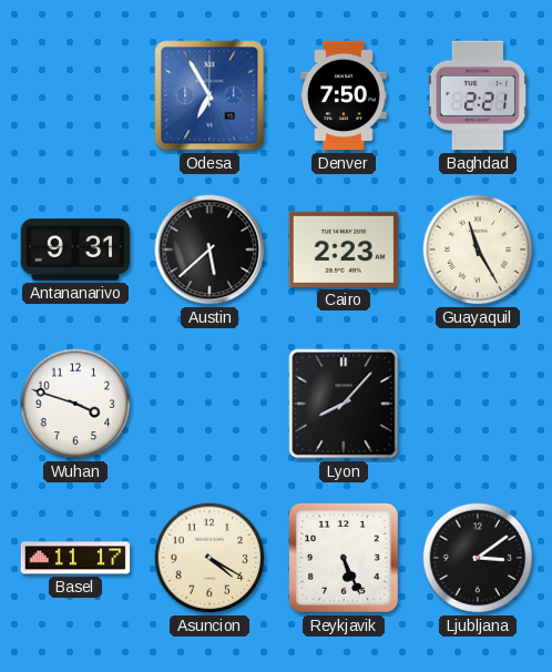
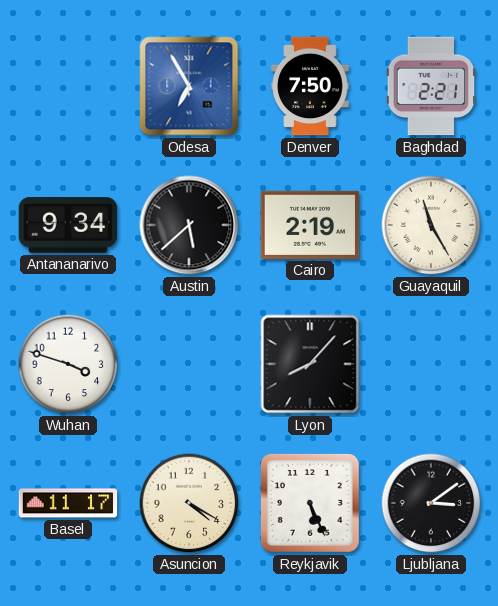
Antananarivo: 9:31 -> 9:34
Cairo: 2:23 -> 2:19
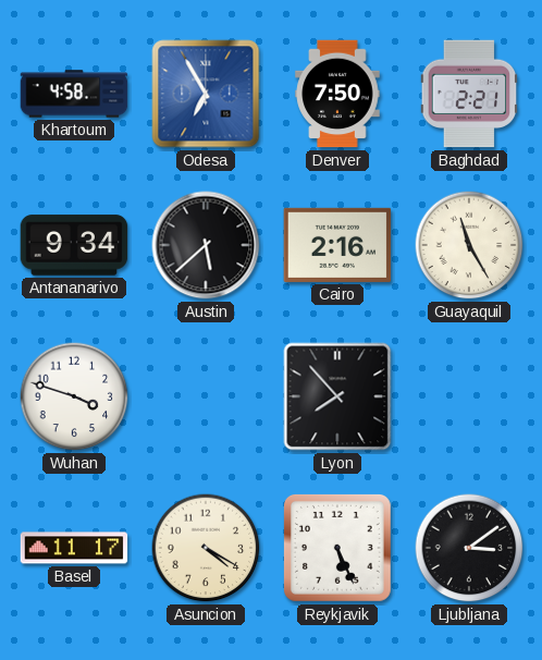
Khartoum: none -> 4:58
Cairo: 2:19 -> 2:16
Lyon: 8:07 -> 7:53
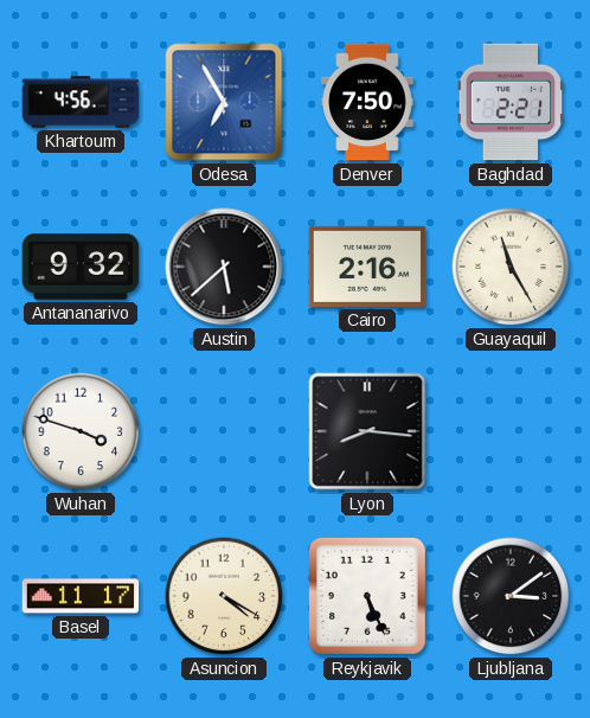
Khartoum: 4:58 -> 4:56
Antananarivo: 9:34 -> 9:32
Lyon: 7:53 -> 8:16
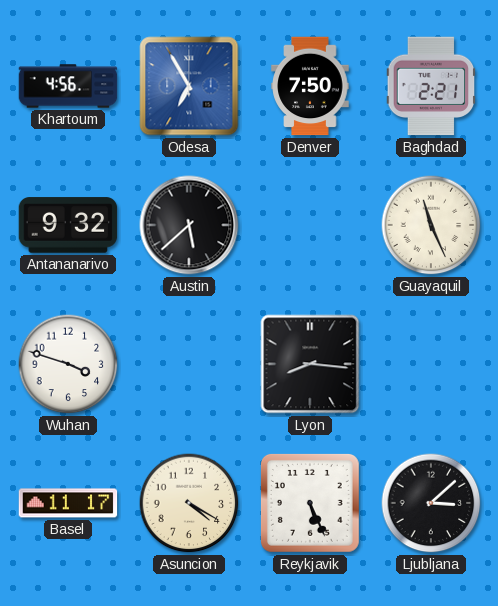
Cairo: 2:16 -> none
Guayaquil: 11:25 -> 11:26
Ljubljana: 3:09 -> 3:08
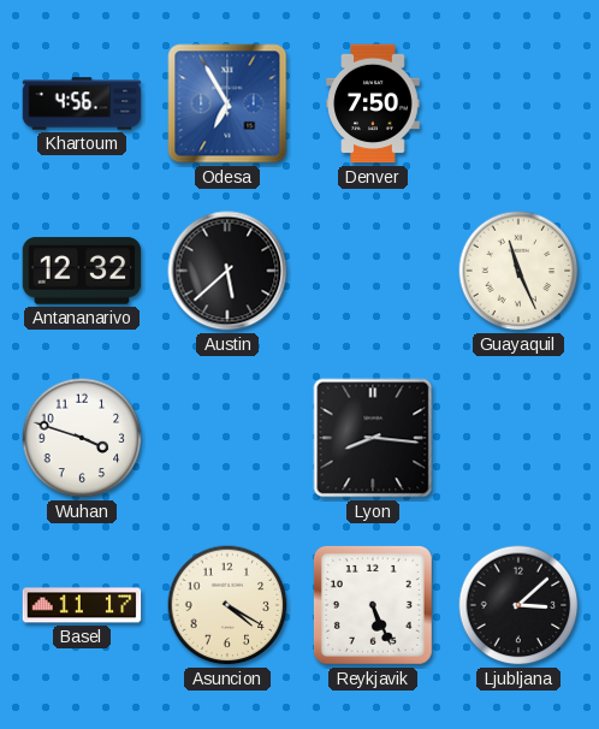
Baghdad: 2:21 -> none
Antananarivo: 9:32 -> 12:32
